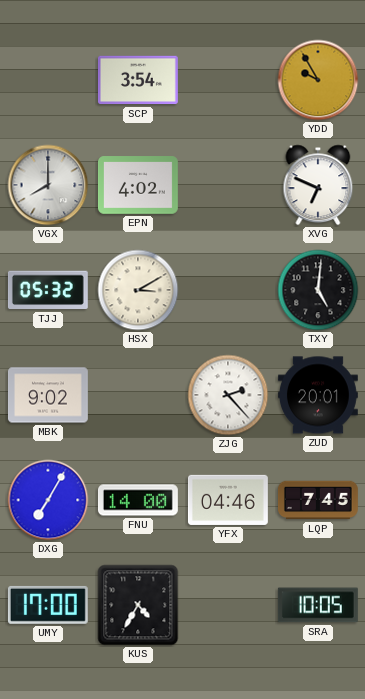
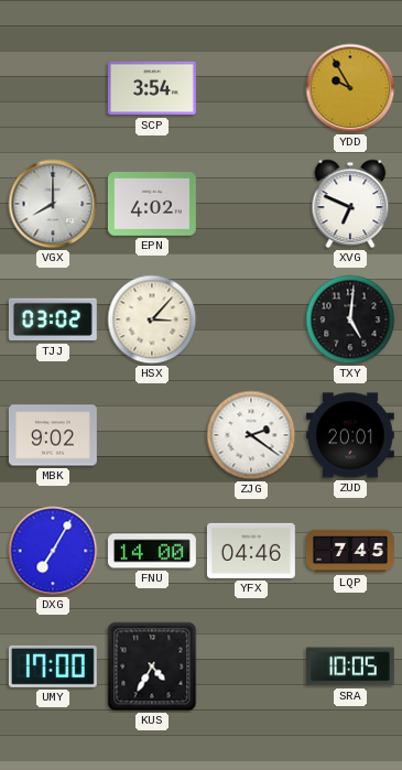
TJJ: 05:32 -> 03:02
HSX: 3:10 -> 3:07
ZJG: 2:23 -> 2:21
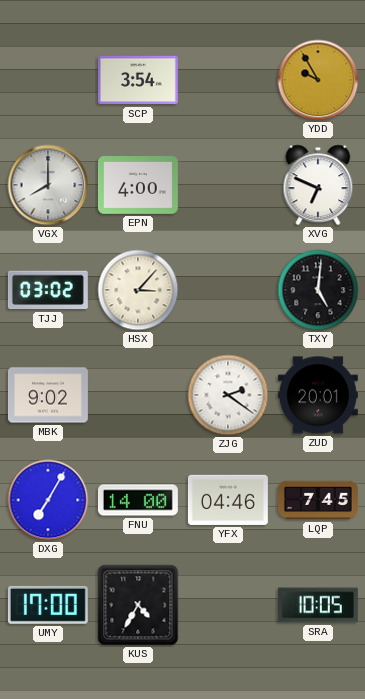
EPN: 4:02 -> 4:00
